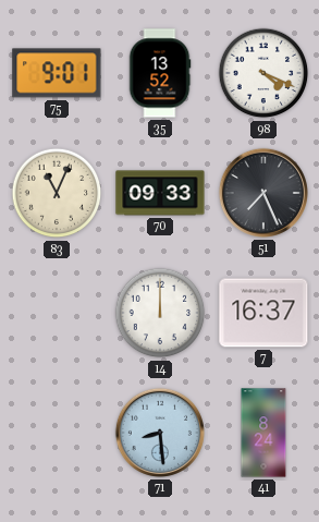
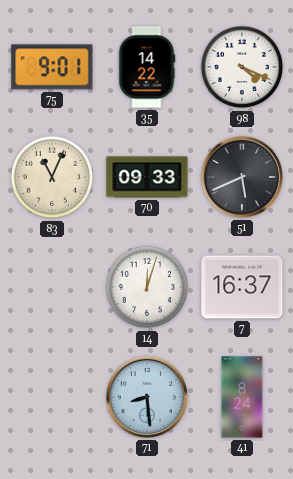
35: 13:52 -> 14:22
51: 7:26 -> 5:41
14: 12:00 -> 12:03
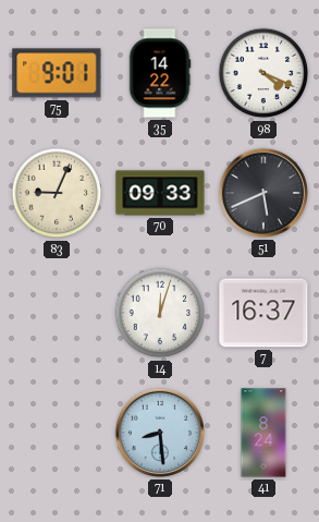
83: 11:04 -> 9:04
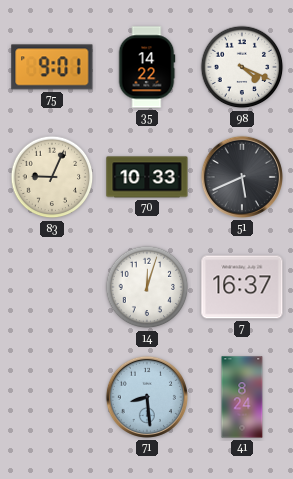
70: 09:33 -> 10:33
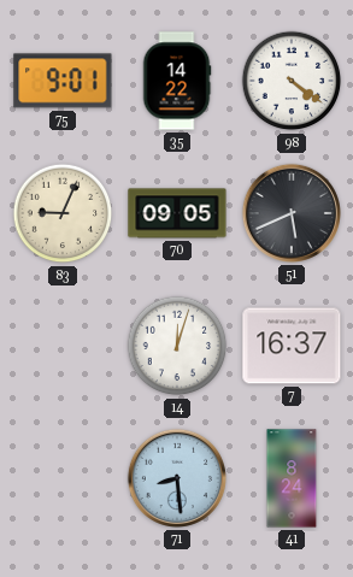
98: 4:19 -> 4:21
70: 10:33 -> 09:05
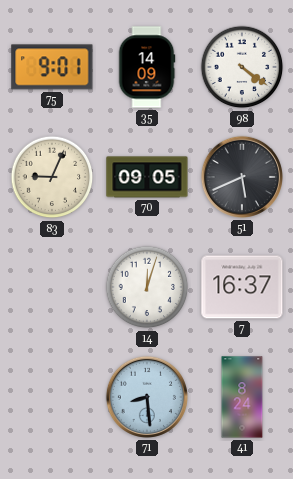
35: 14:22 -> 14:09
